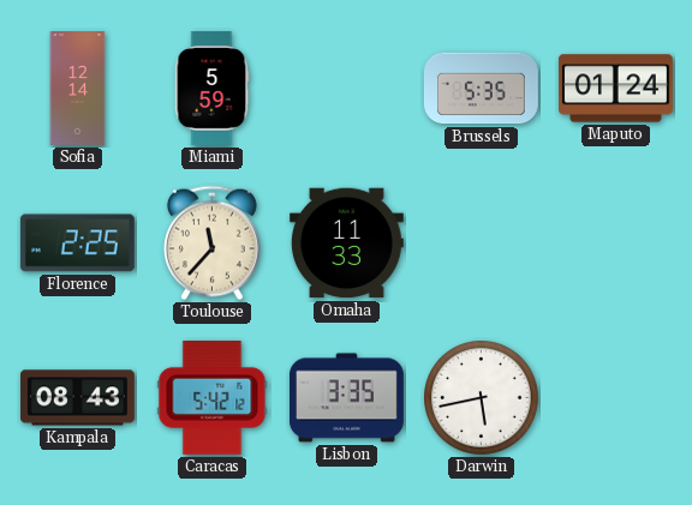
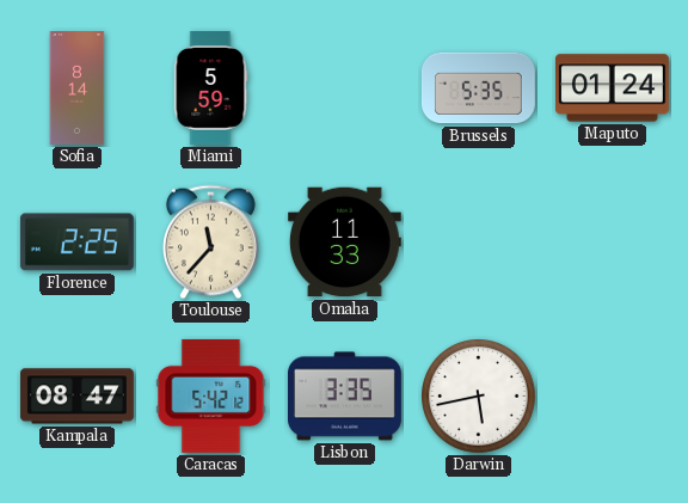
Sofia: 12:14 -> 8:14
Kampala: 08:43 -> 08:47
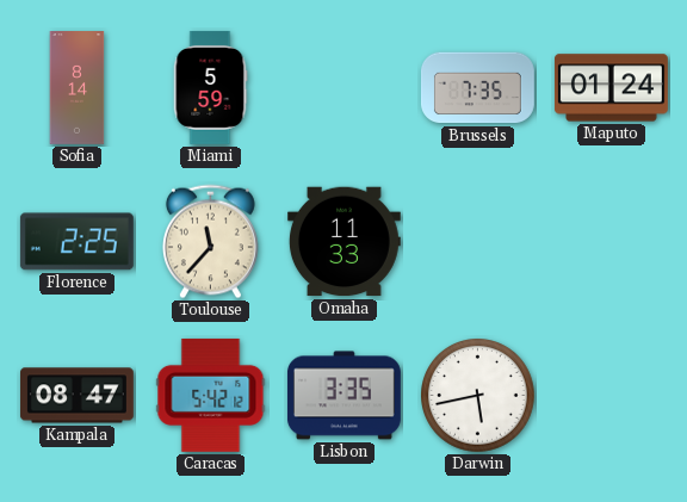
Brussels: 5:35 -> 7:35
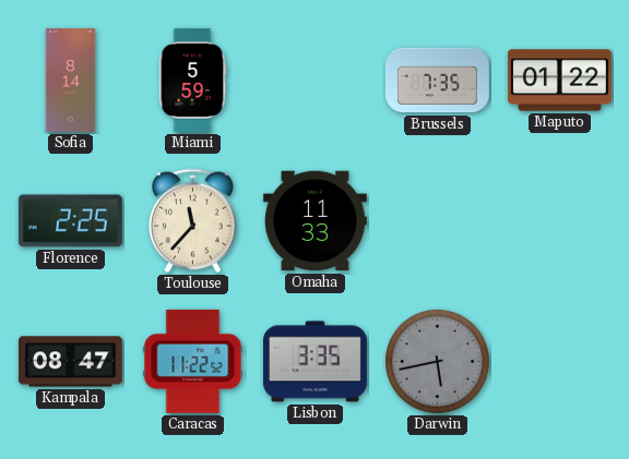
Maputo: 01:24 -> 01:22
Caracas: 5:42 -> 11:22
Darwin dial: white -> grey
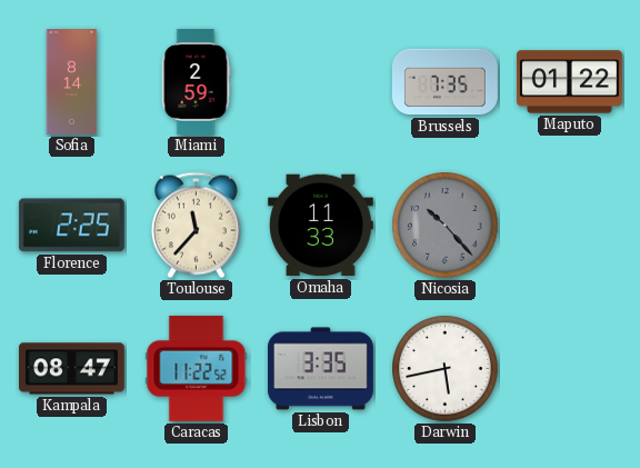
Miami: 5:59 -> 2:59
Nicosia: none -> 10:23
Darwin dial: grey -> white
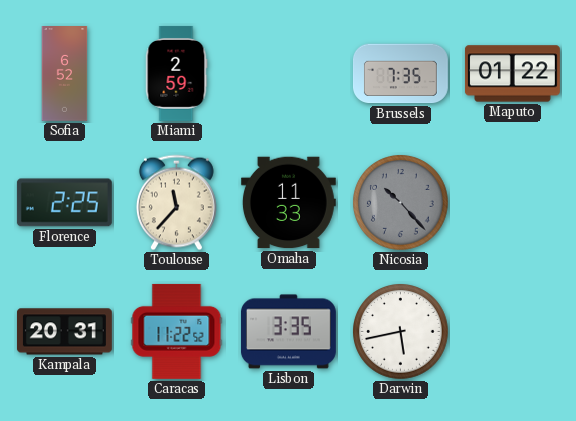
Sofia: 8:14 -> 6:52
Kampala: 08:47 -> 20:31
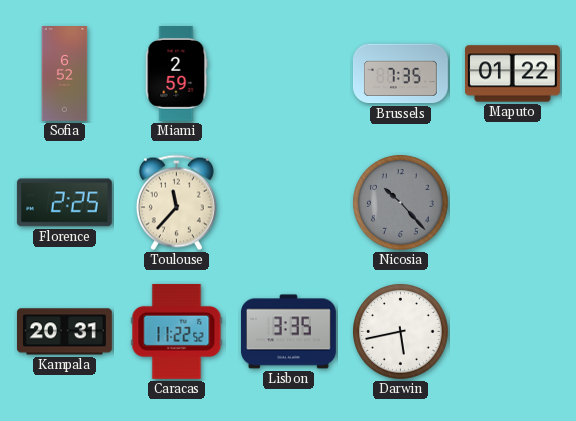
Omaha: 11:33 -> none
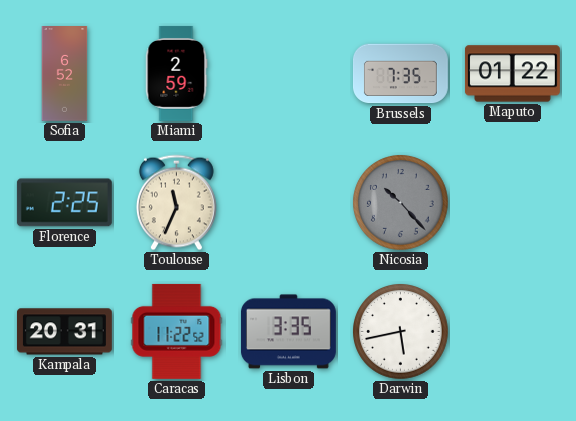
Toulouse: 11:37 -> 11:34
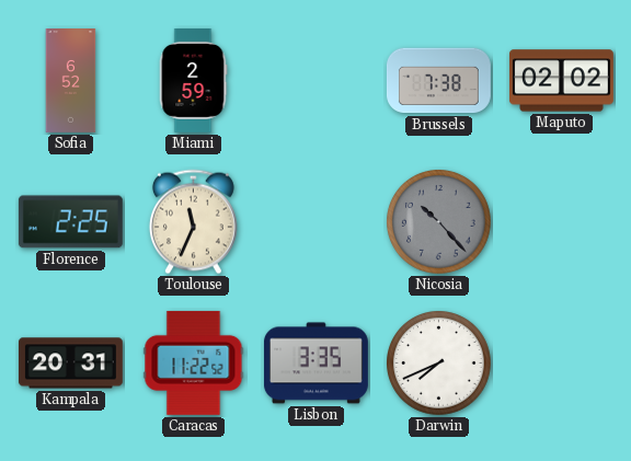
Brussels: 7:35 -> 7:38
Maputo: 01:22 -> 02:02
Darwin: 5:43 -> 7:41
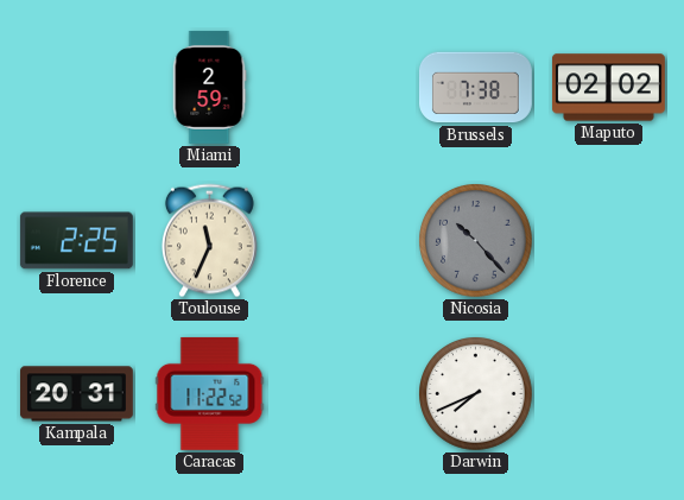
Sofia: 6:52 -> none
Lisbon: 3:35 -> none
